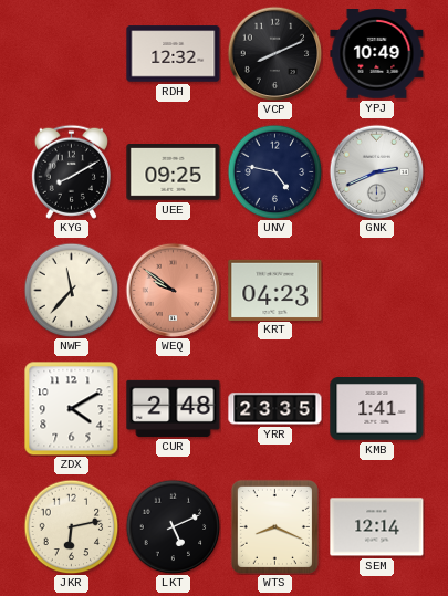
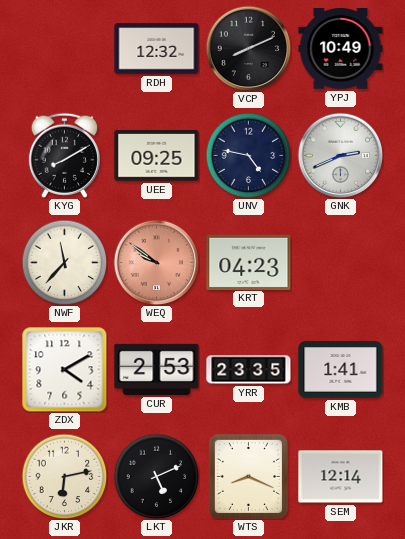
CUR: 2:48 -> 2:53
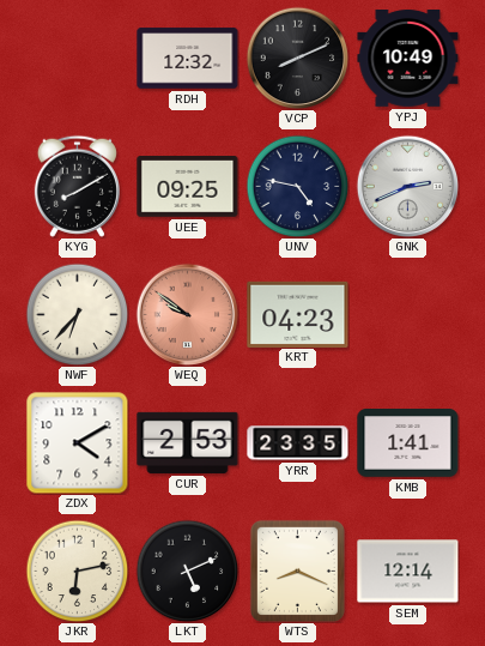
NWF: 11:37 -> 6:37
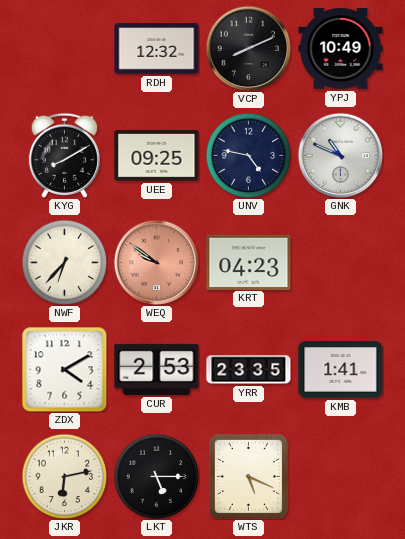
GNK: 2:41 -> 10:49
LKT: 5:11 -> 5:15
WTS: 8:19 -> 5:19
SEM: 12:14 -> none
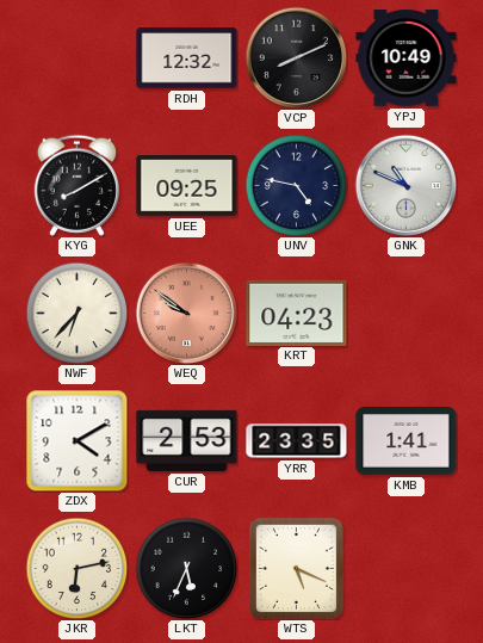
LKT: 5:15 -> 5:34
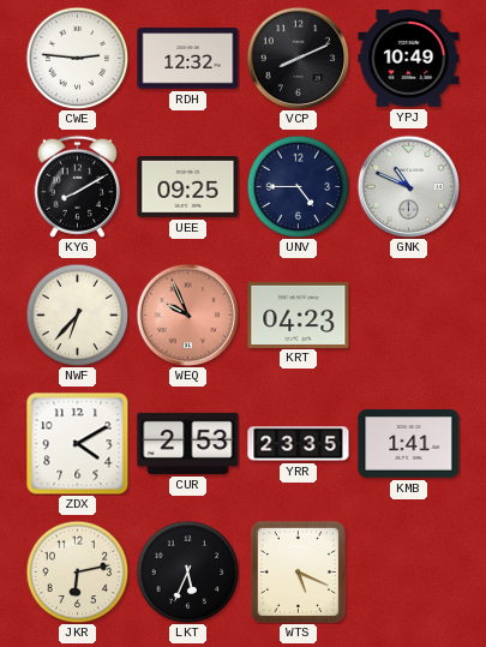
CWE: none -> 2:46
UNV: 4:47 -> 4:45
WEQ: 9:51 -> 9:56
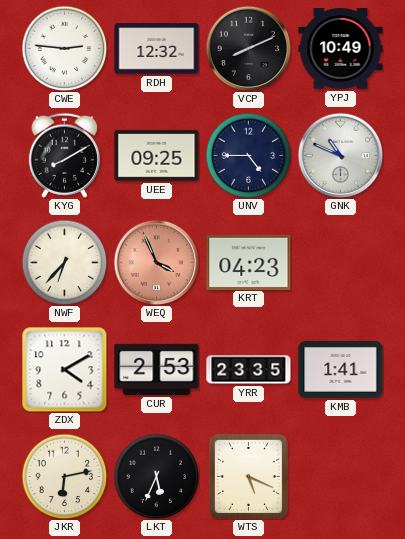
WEQ: 9:56 -> 3:56
